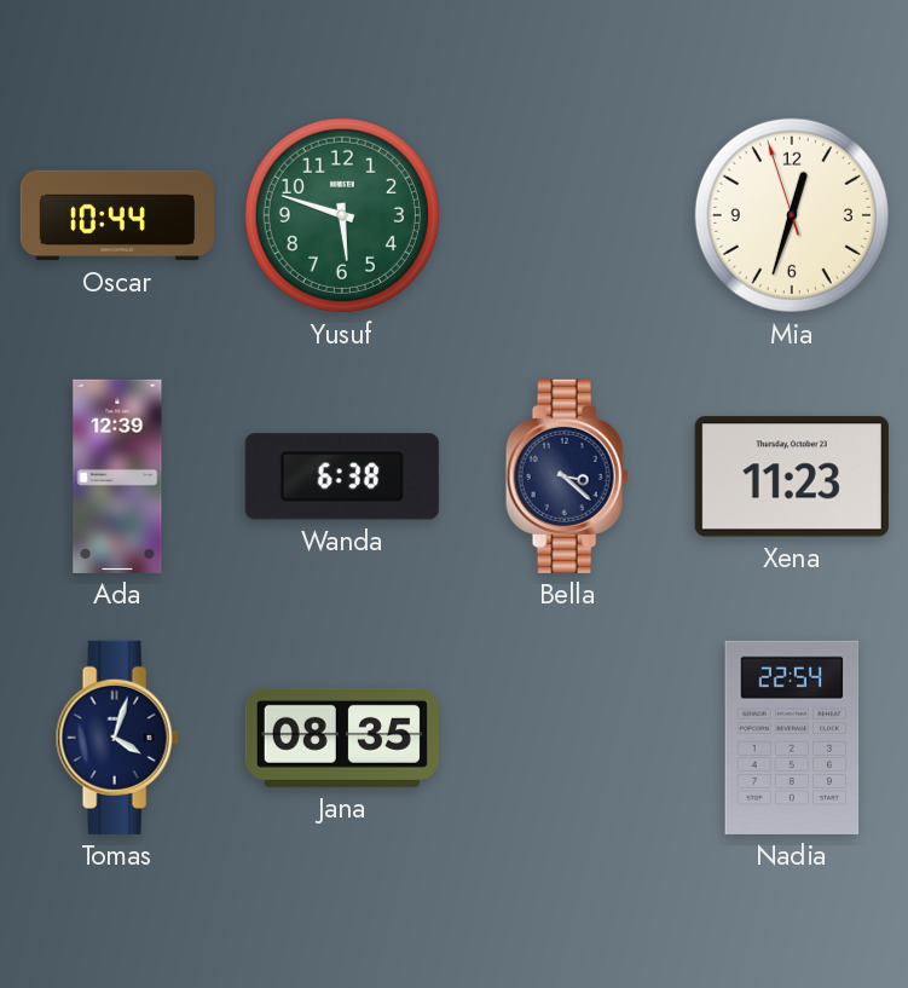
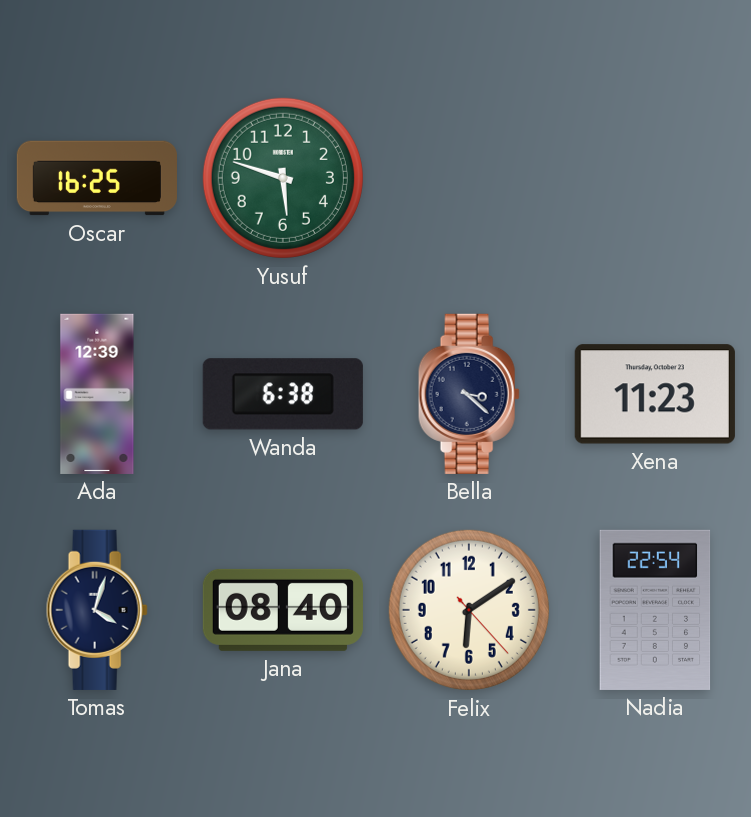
Oscar: 10:44 -> 16:25
Mia: 12:32 -> none
Jana: 08:35 -> 08:40
Felix: none -> 6:09
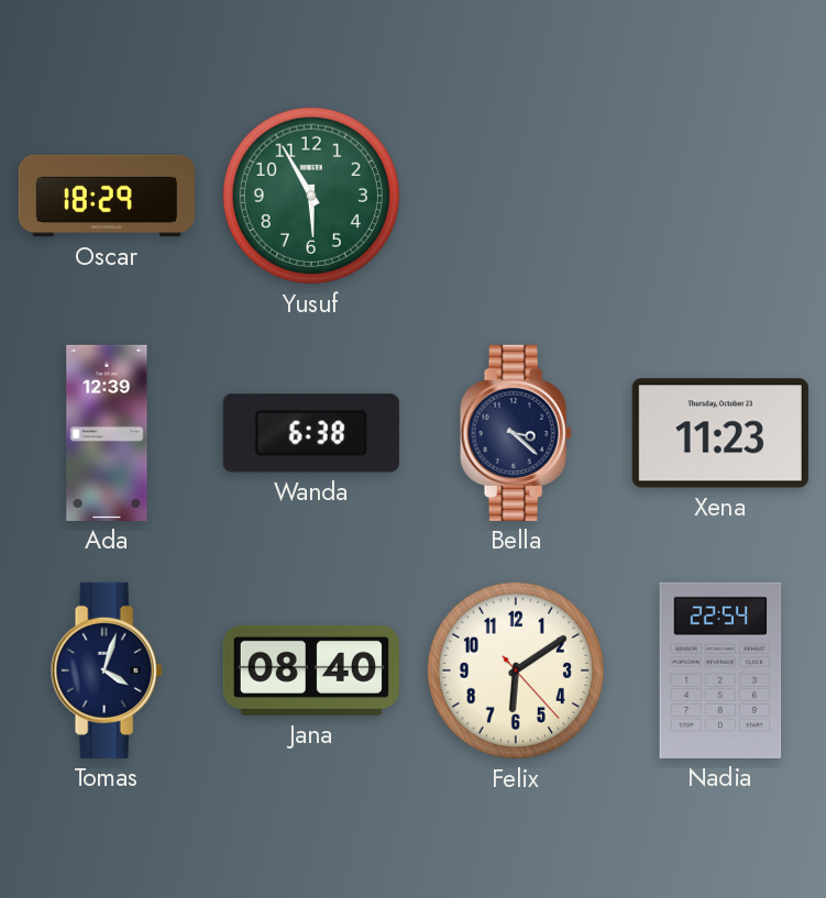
Oscar: 16:25 -> 18:29
Yusuf: 5:48 -> 5:55
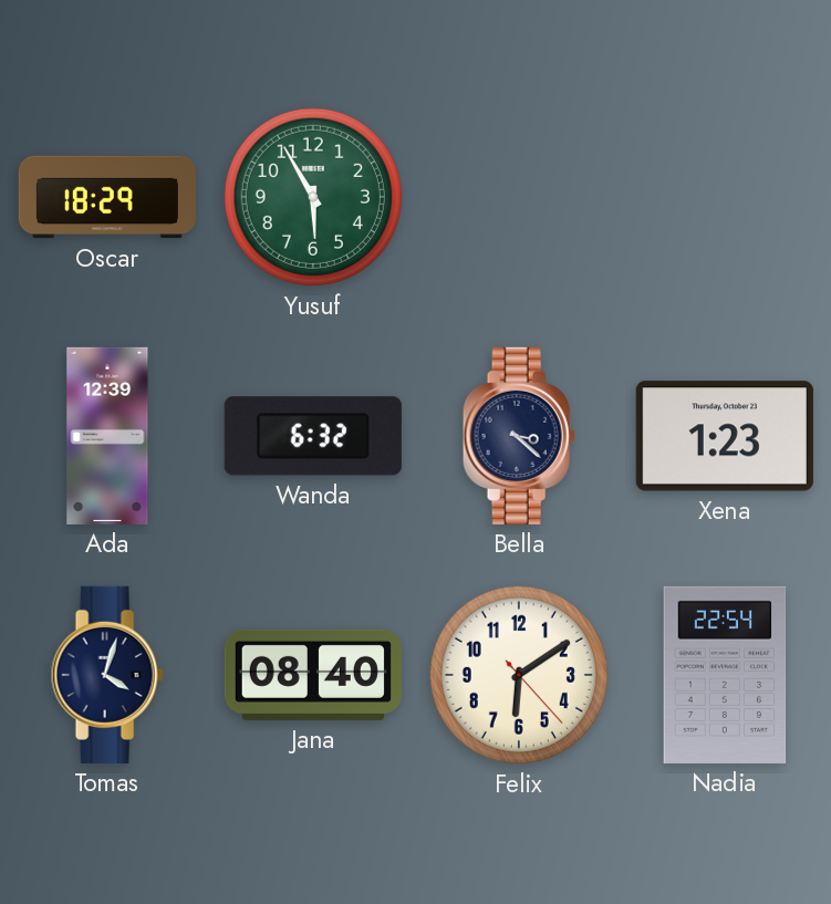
Wanda: 6:38 -> 6:32
Xena: 11:23 -> 1:23
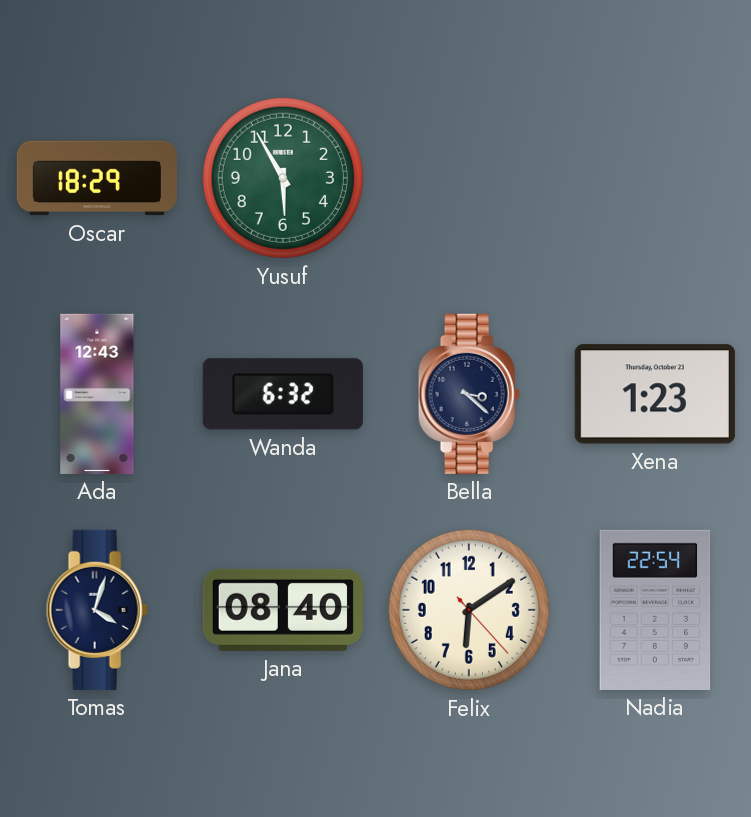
Ada: 12:39 -> 12:43
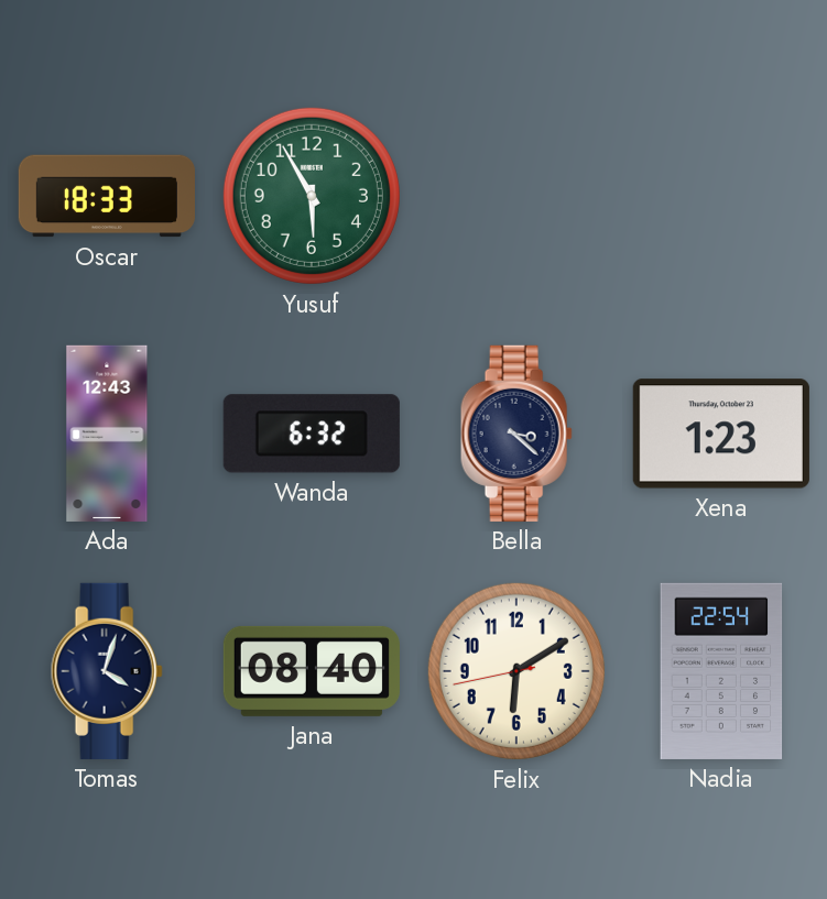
Oscar: 18:29 -> 18:33
Felix: 6:09:23 -> 6:09:43
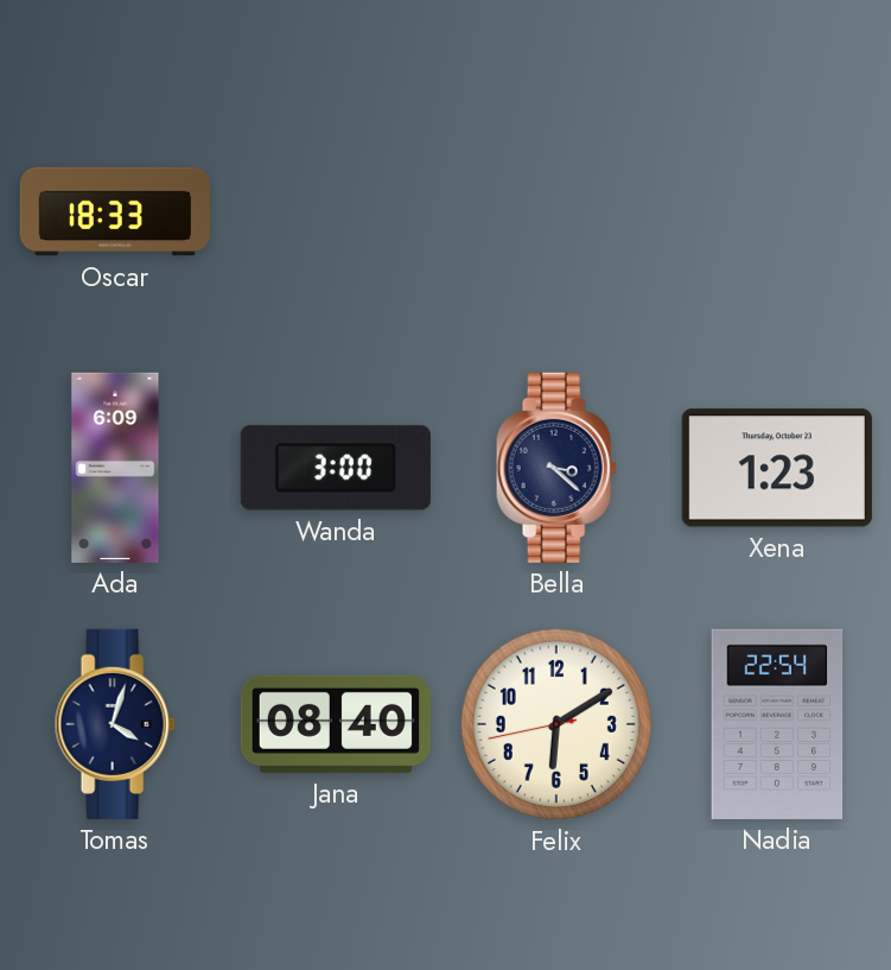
Yusuf: 5:55 -> none
Ada: 12:43 -> 6:09
Wanda: 6:32 -> 3:00
